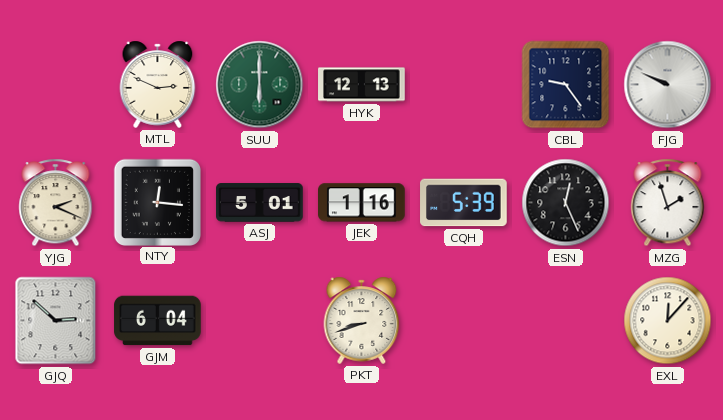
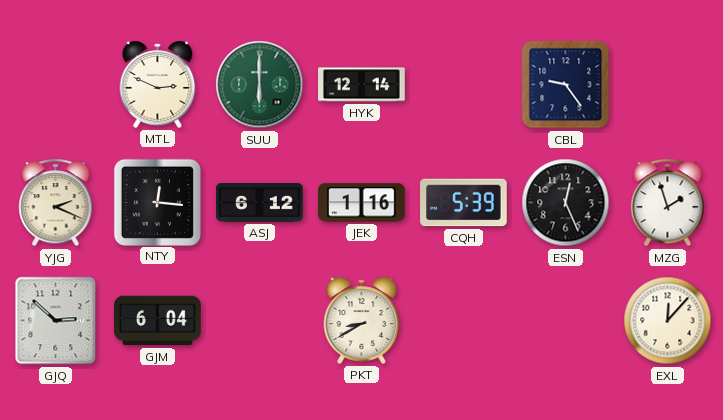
HYK: 12:13 -> 12:14
FJG: 9:49 -> none
ASJ: 5:01 -> 6:12
PKT: 8:42 -> 8:40
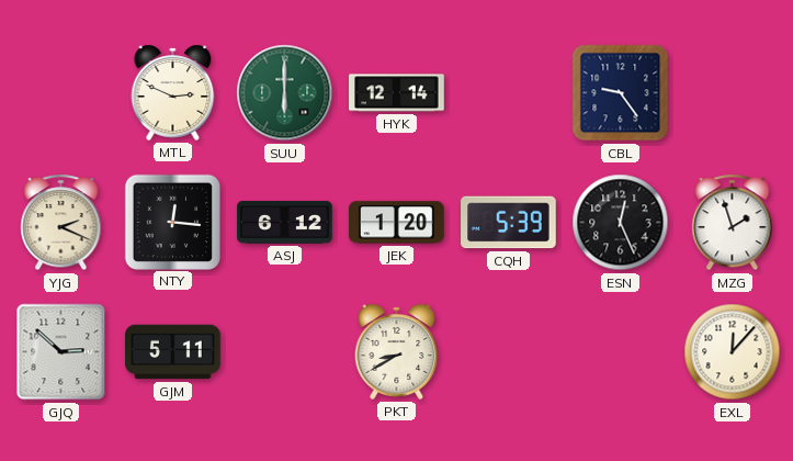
JEK: 1:16 -> 1:20
GJM: 6:04 -> 5:11
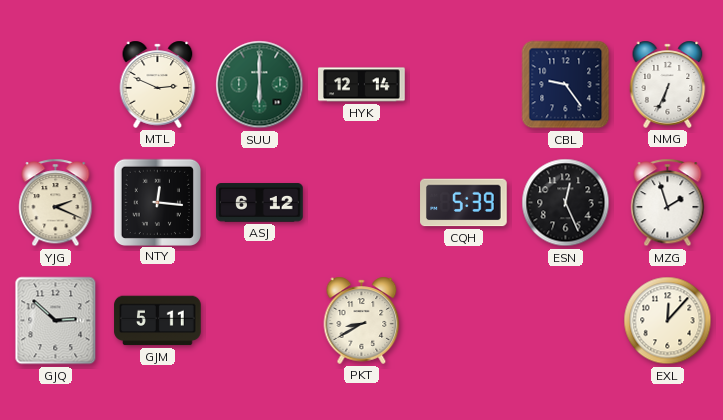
NMG: none -> 6:34
JEK: 1:20 -> none
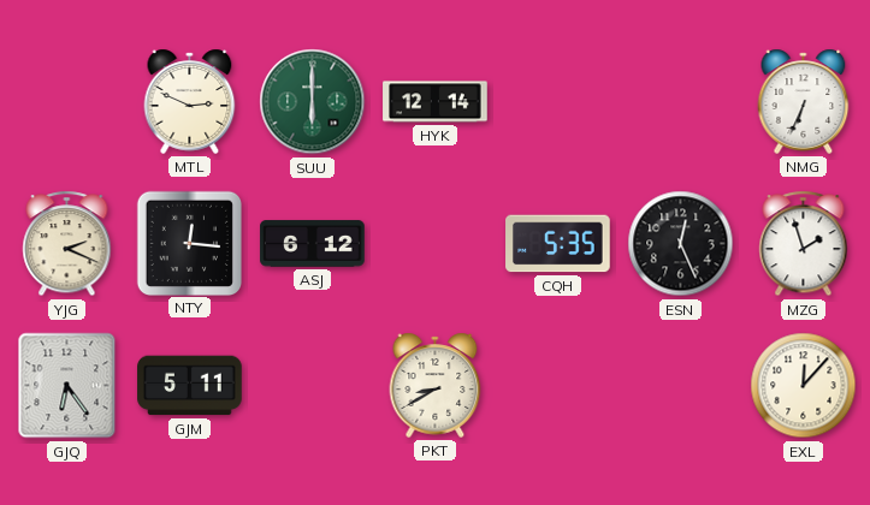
CBL: 9:24 -> none
CQH: 5:39 -> 5:35
GJQ: 2:52 -> 6:24
